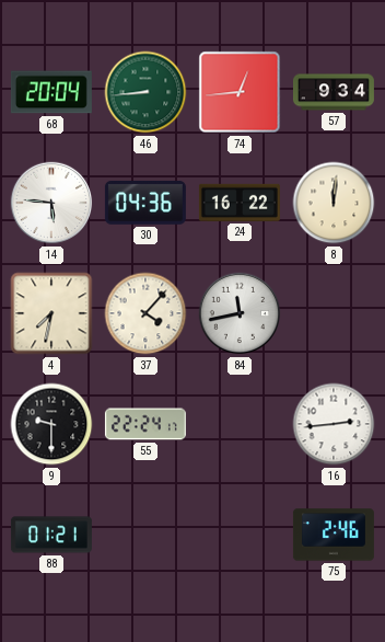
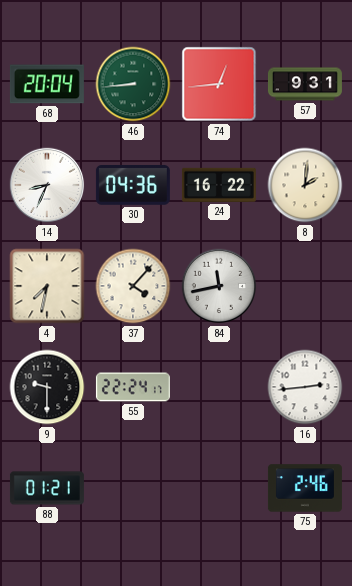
57: 9:34 -> 9:31
14: 5:46 -> 8:34
8: 12:01 -> 2:01
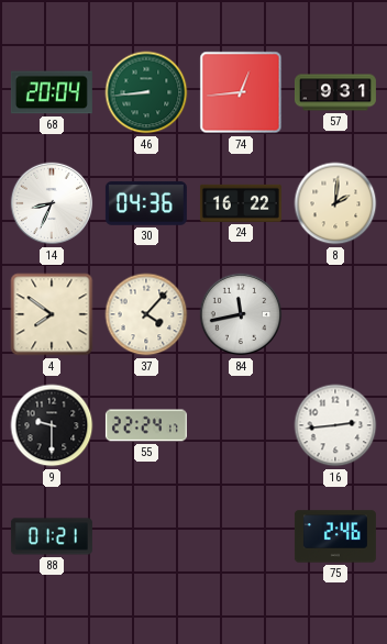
4: 7:32 -> 7:51
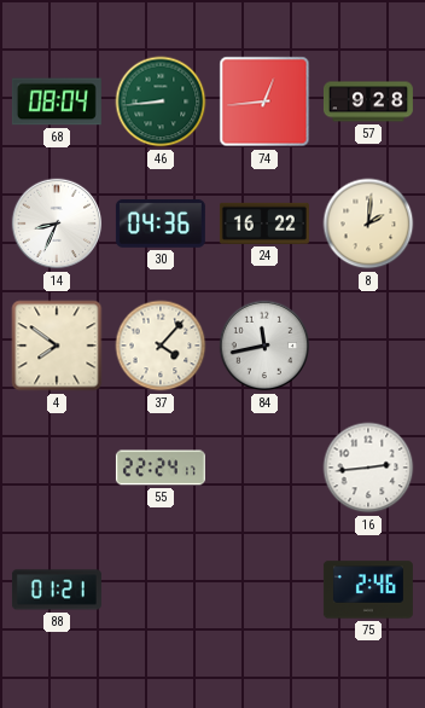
68: 20:04 -> 08:04
57: 9:31 -> 9:28
9: 9:30 -> none
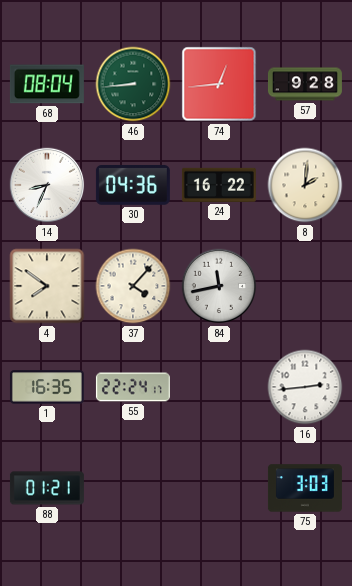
1: none -> 16:35
75: 2:46 -> 3:03
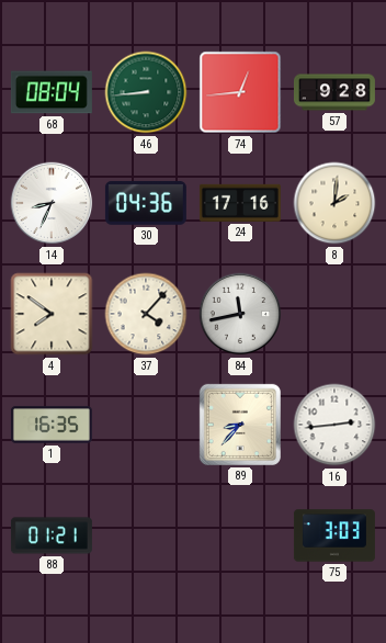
24: 16:22 -> 17:16
55: 22:24 -> none
89: none -> 8:37
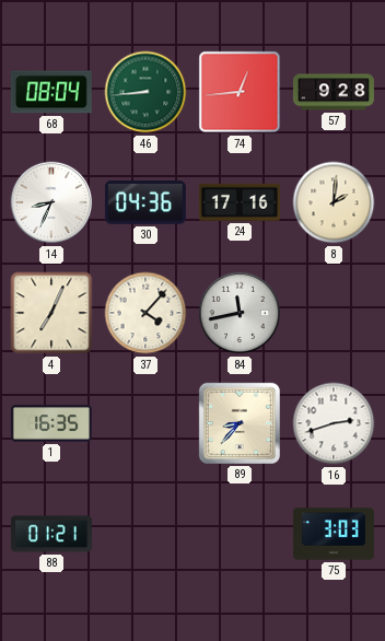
4: 7:51 -> 7:04
16: 2:44 -> 2:42
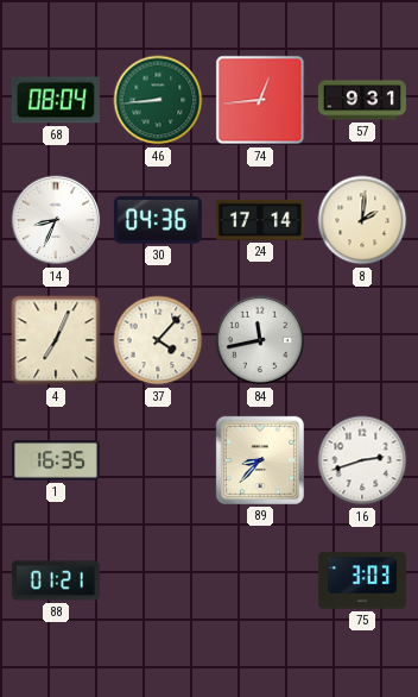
57: 9:28 -> 9:31
24: 17:16 -> 17:14
